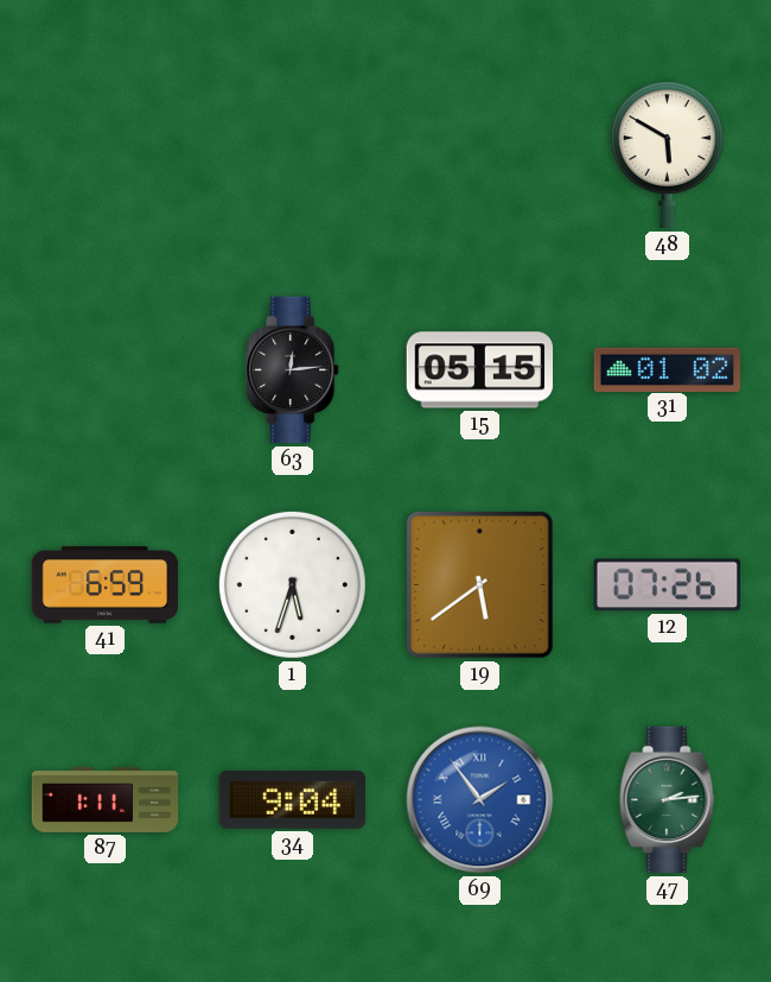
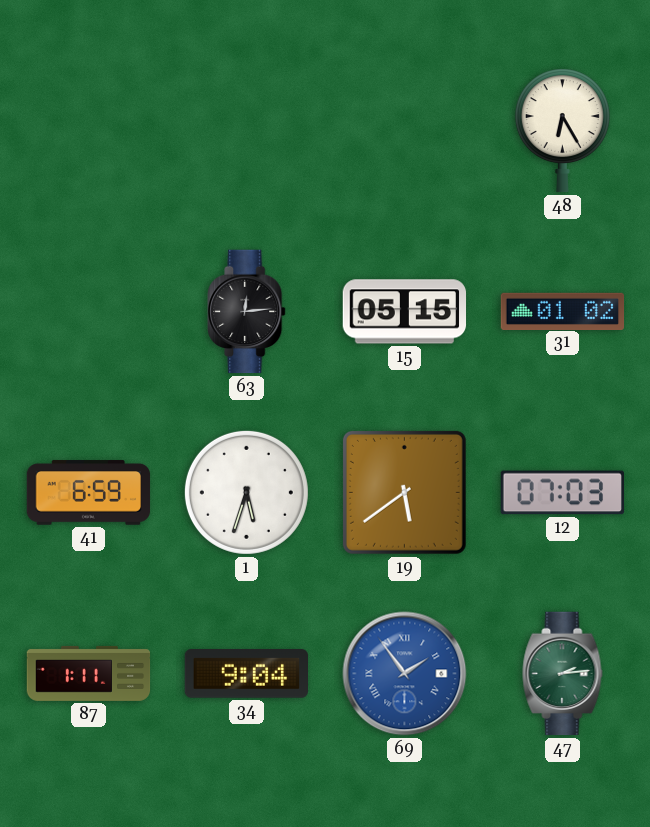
48: 5:50 -> 6:25
12: 07:26 -> 07:03
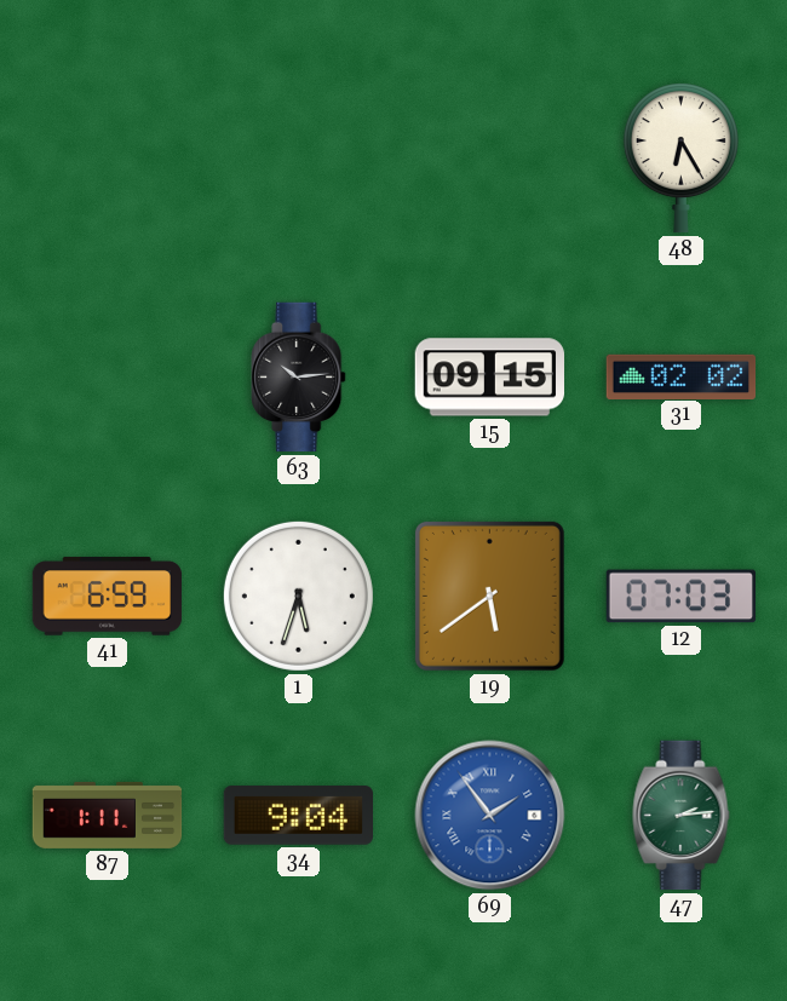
63: 12:14 -> 10:14
15: 05:15 -> 09:15
31: 01:02 -> 02:02
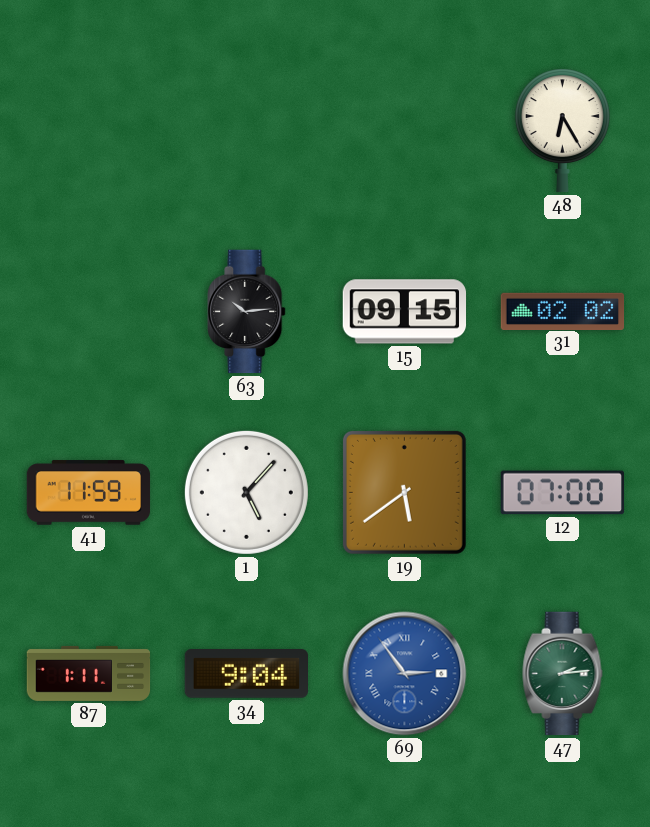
41: 6:59 -> 11:59
1: 5:33 -> 5:07
12: 07:03 -> 07:00
69: 1:54 -> 2:54
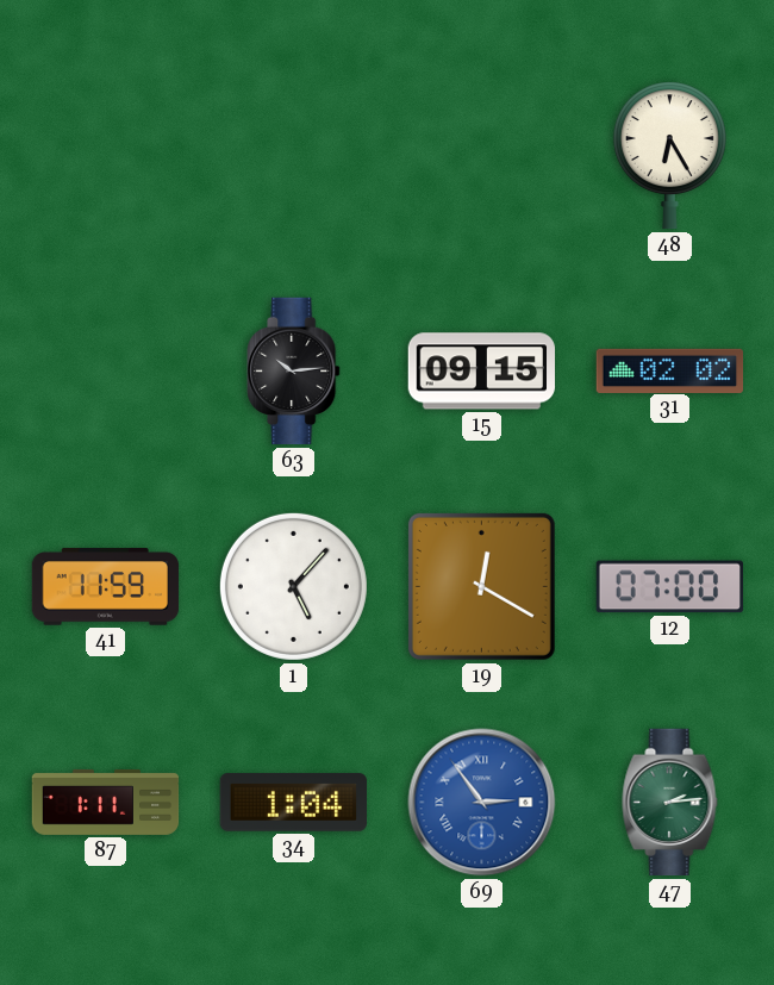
19: 5:39 -> 12:20
34: 9:04 -> 1:04
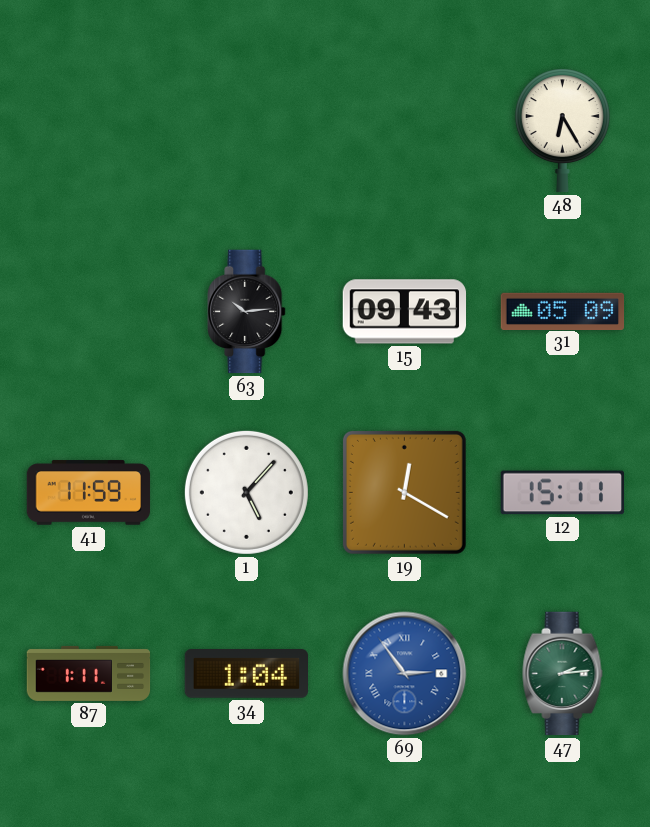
15: 09:15 -> 09:43
31: 02:02 -> 05:09
12: 07:00 -> 15:11
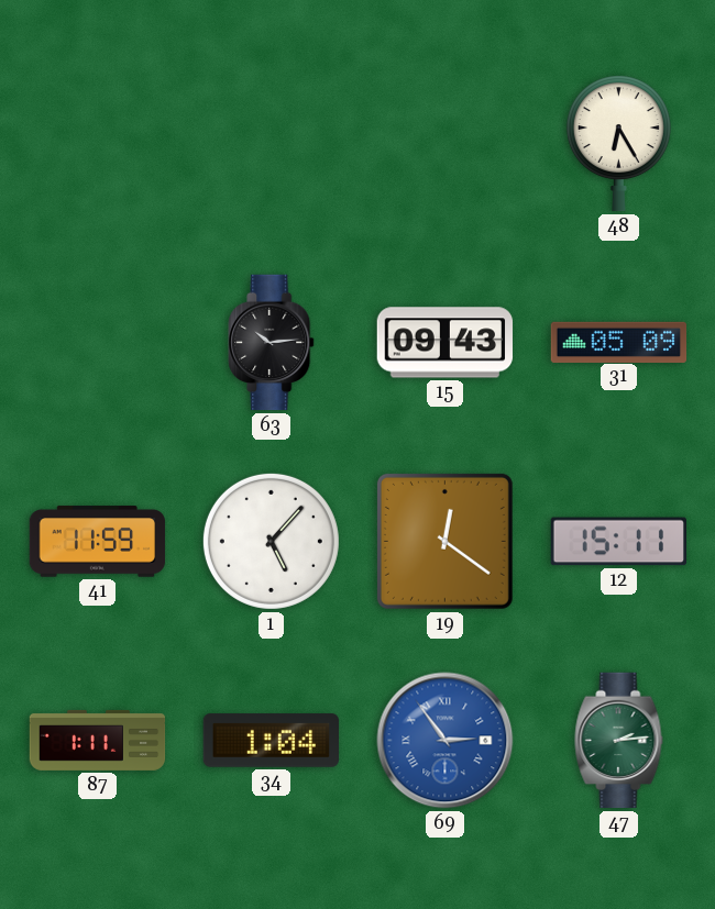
19: 12:20 -> 12:21
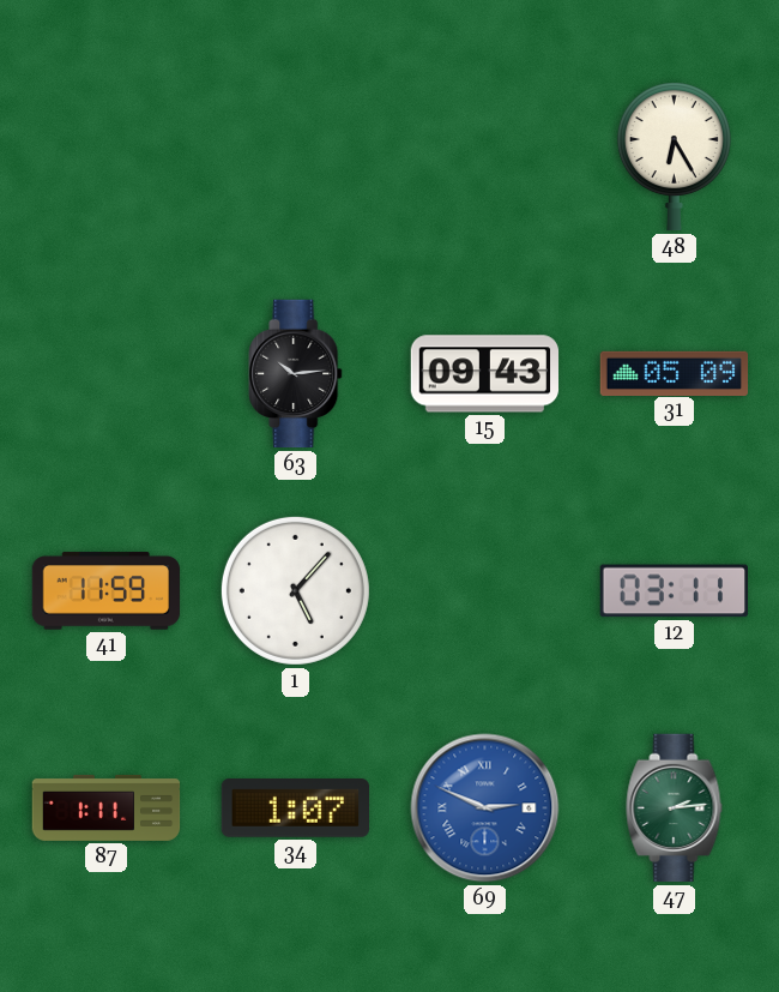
19: 12:21 -> none
12: 15:11 -> 03:11
34: 1:04 -> 1:07
69: 2:54 -> 2:49
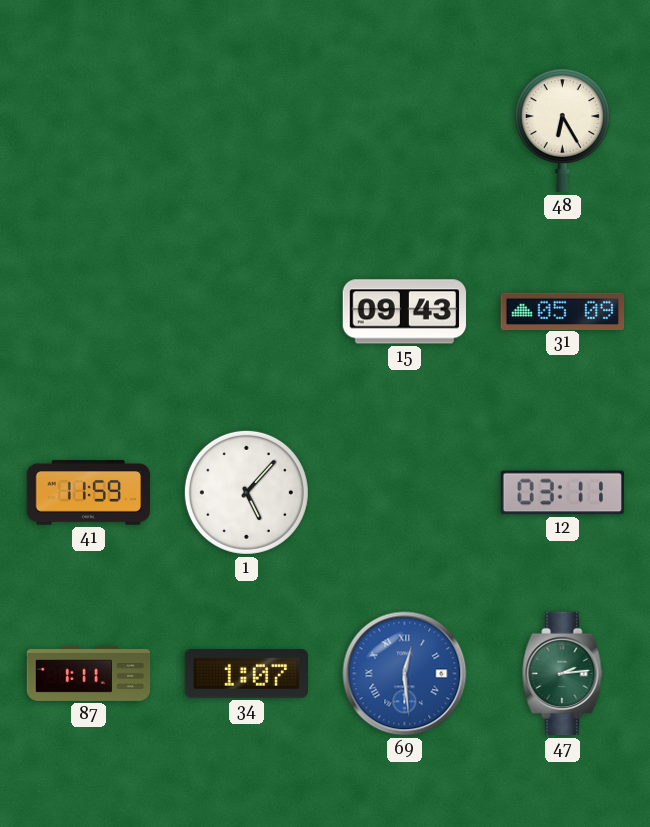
63: 10:14 -> none
69: 2:49 -> 12:29
